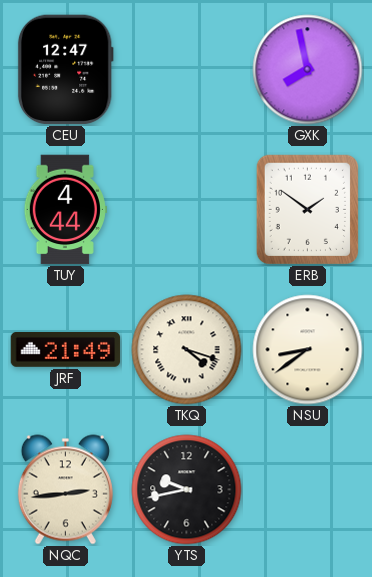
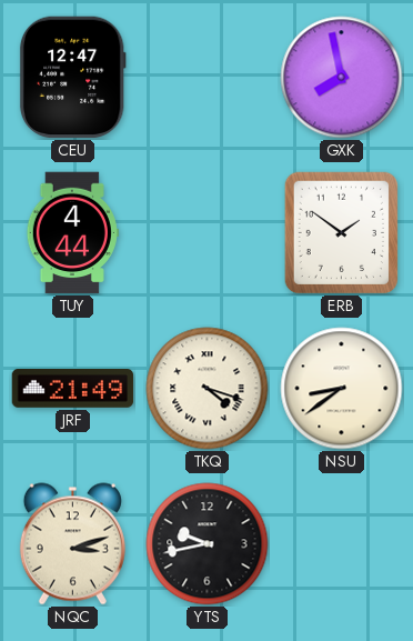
NQC: 2:44 -> 3:12
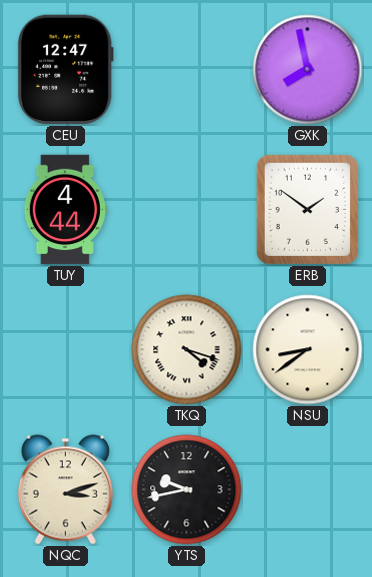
JRF: 21:49 -> none
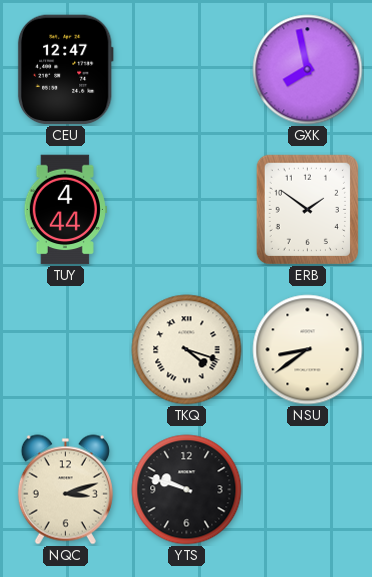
YTS: 9:43 -> 9:48
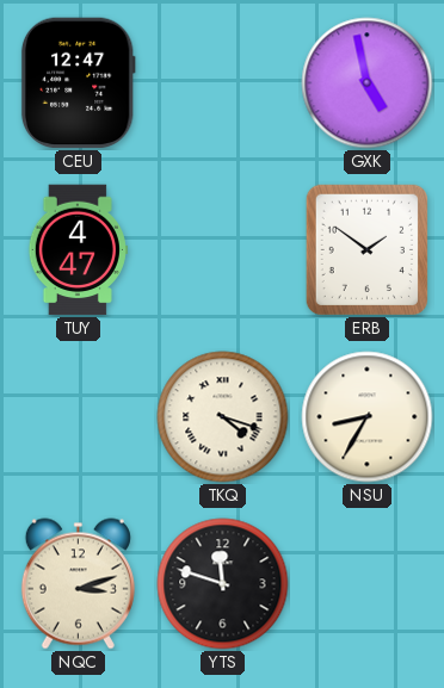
GXK: 7:58 -> 4:58
TUY: 4:44 -> 4:47
NSU: 8:39 -> 8:35
YTS: 9:48 -> 11:48
